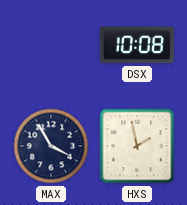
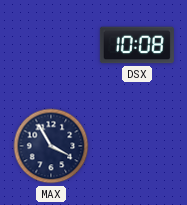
HXS: 1:58 -> none
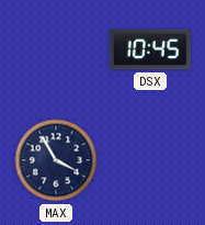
DSX: 10:08 -> 10:45
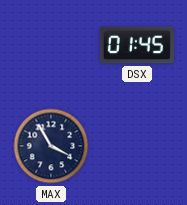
DSX: 10:45 -> 01:45
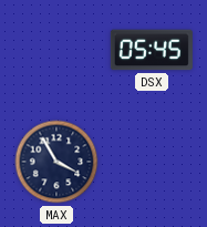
DSX: 01:45 -> 05:45
